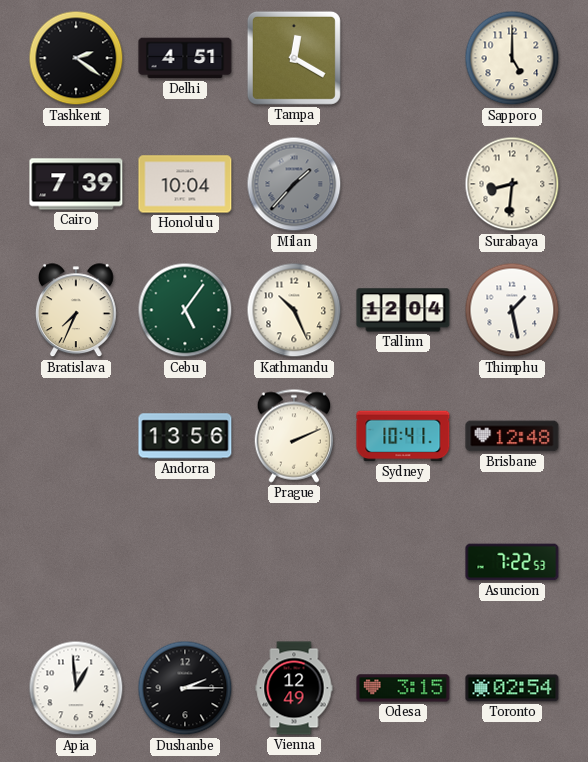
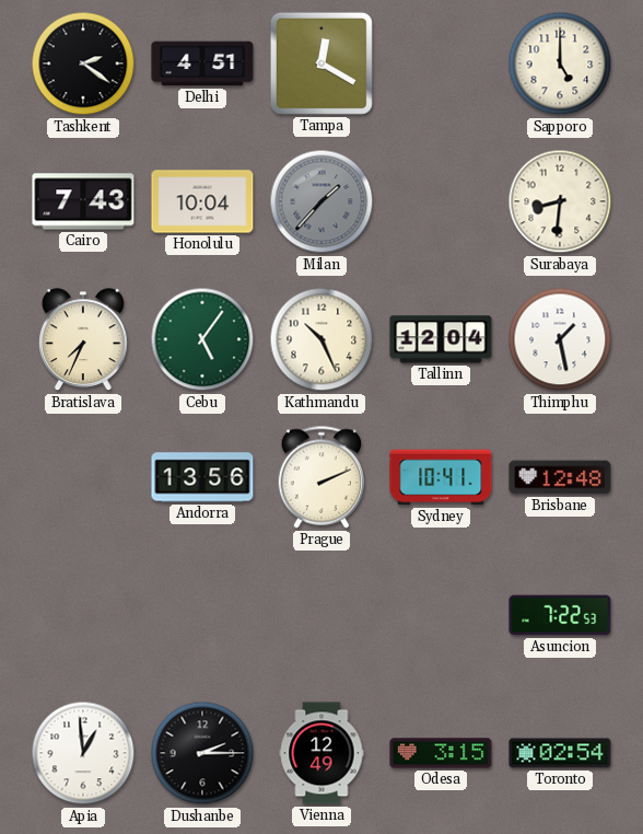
Cairo: 7:39 -> 7:43
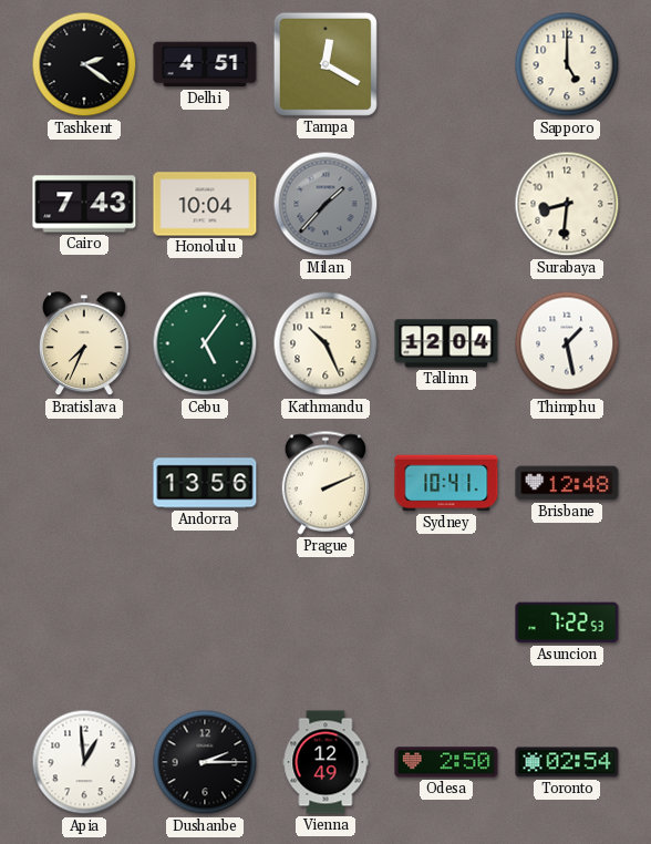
Odesa: 3:15 -> 2:50
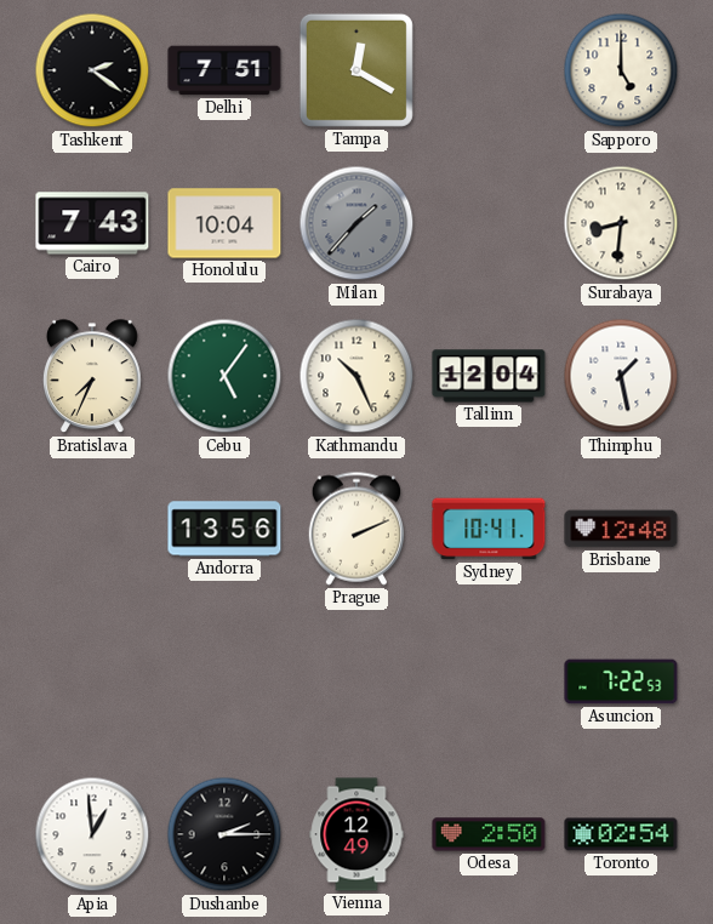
Delhi: 4:51 -> 7:51
